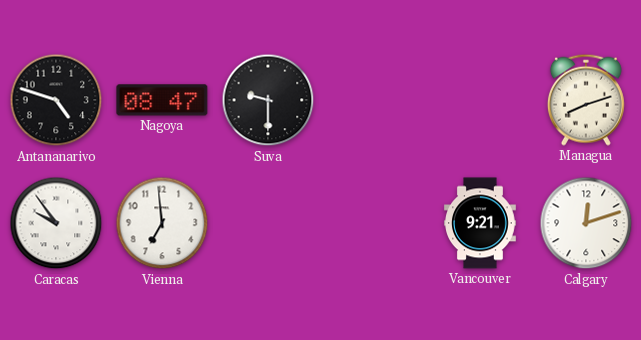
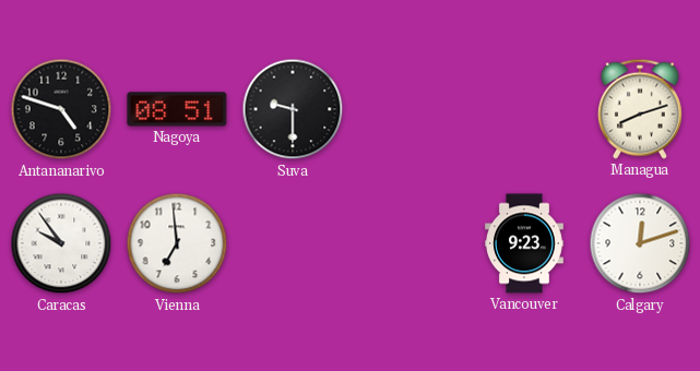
Nagoya: 08:47 -> 08:51
Vancouver: 9:21 -> 9:23
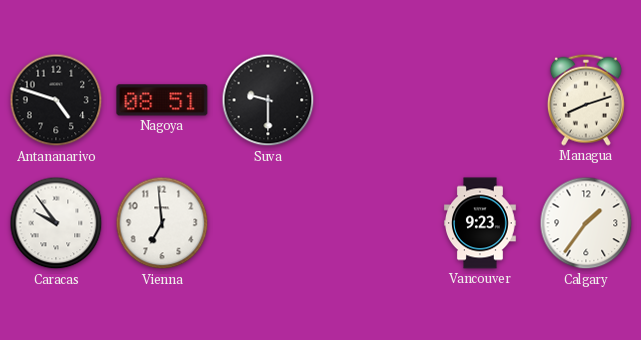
Calgary: 12:12 -> 1:36
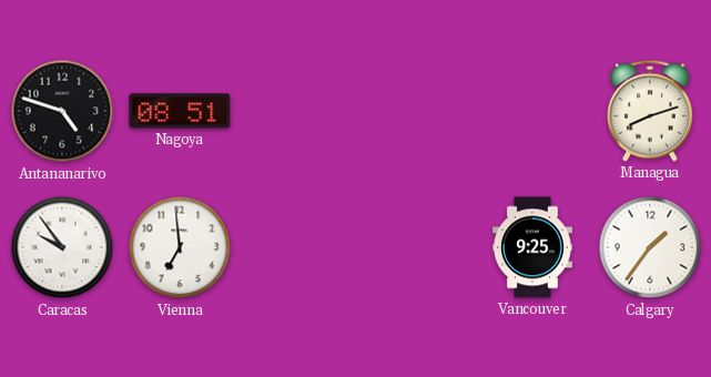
Suva: 9:30 -> none
Vancouver: 9:23 -> 9:25
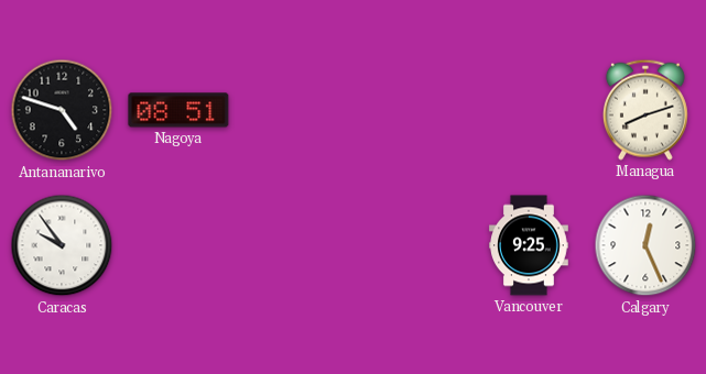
Vienna: 6:59 -> none
Calgary: 1:36 -> 12:26
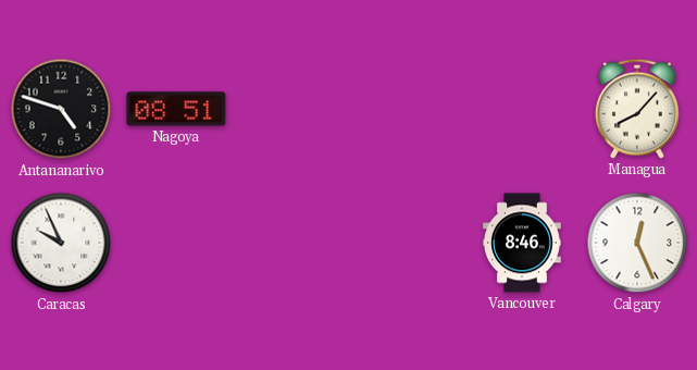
Managua: 8:12 -> 8:07
Caracas: 9:54 -> 9:56
Vancouver: 9:25 -> 8:46
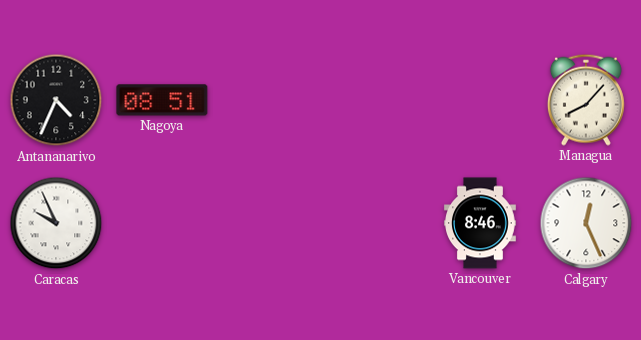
Antananarivo: 4:48 -> 4:34
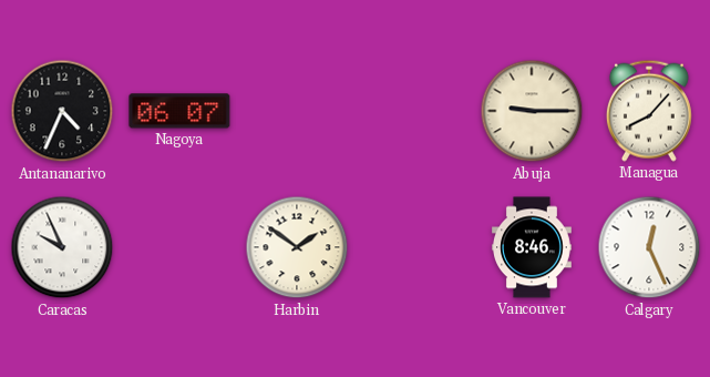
Nagoya: 08:51 -> 06:07
Abuja: none -> 9:15
Harbin: none -> 1:51
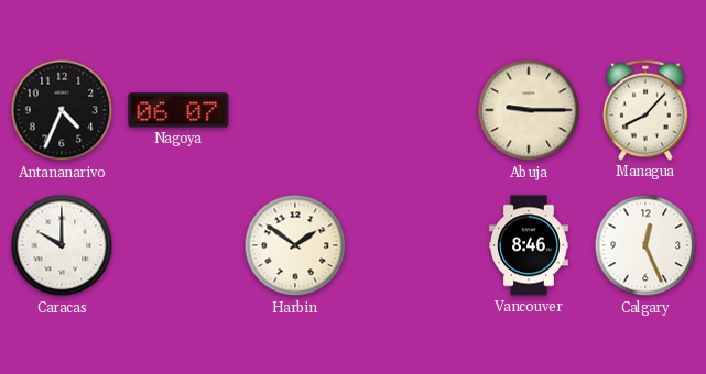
Caracas: 9:56 -> 10:00
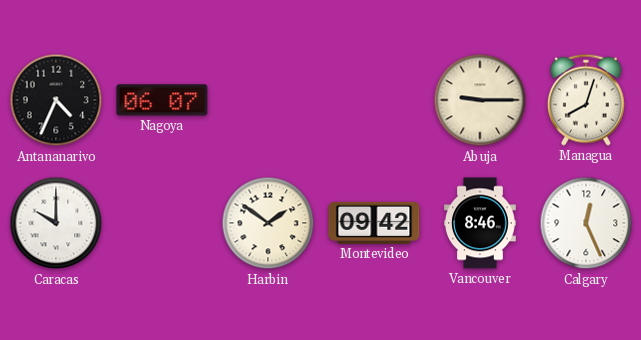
Managua: 8:07 -> 8:03
Montevideo: none -> 09:42
